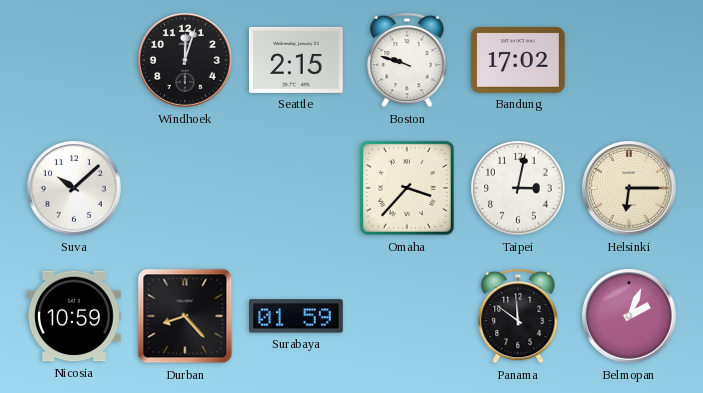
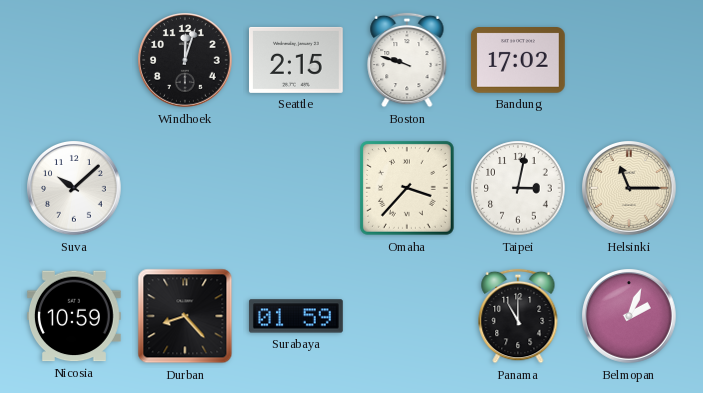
Helsinki: 6:15 -> 11:15
Panama: 11:51 -> 11:00
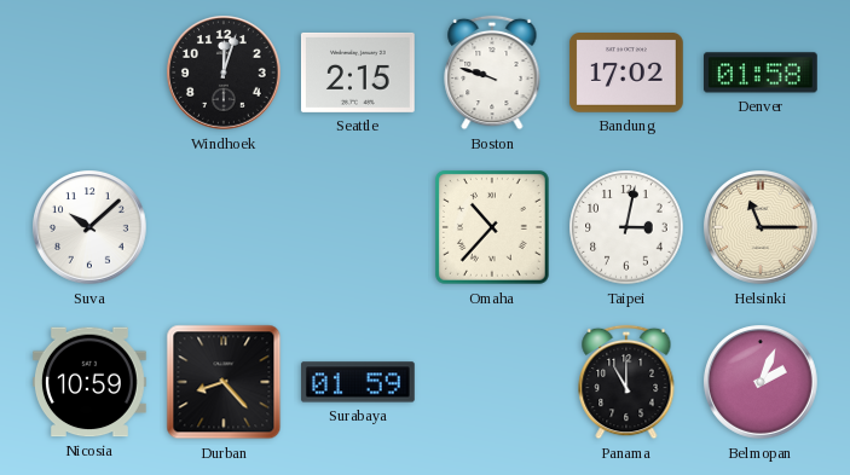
Denver: none -> 01:58
Omaha: 3:37 -> 10:37
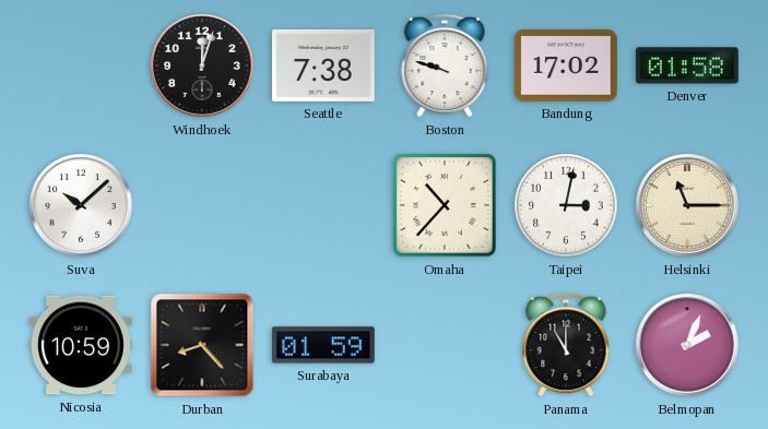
Seattle: 2:15 -> 7:38
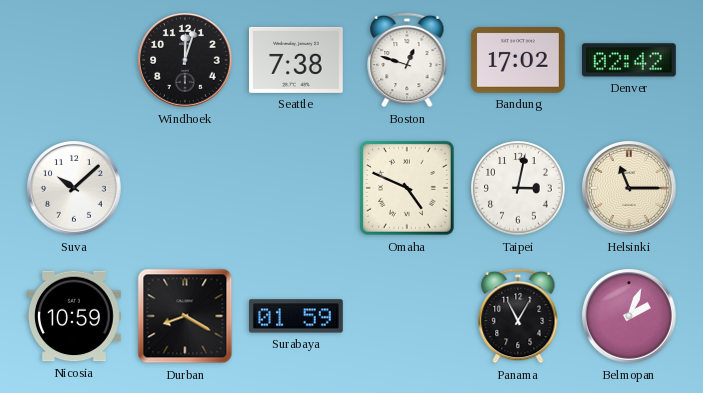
Boston: 9:48 -> 12:48
Denver: 01:58 -> 02:42
Omaha: 10:37 -> 4:49
Durban: 8:23 -> 8:20
Panama: 11:00 -> 11:05
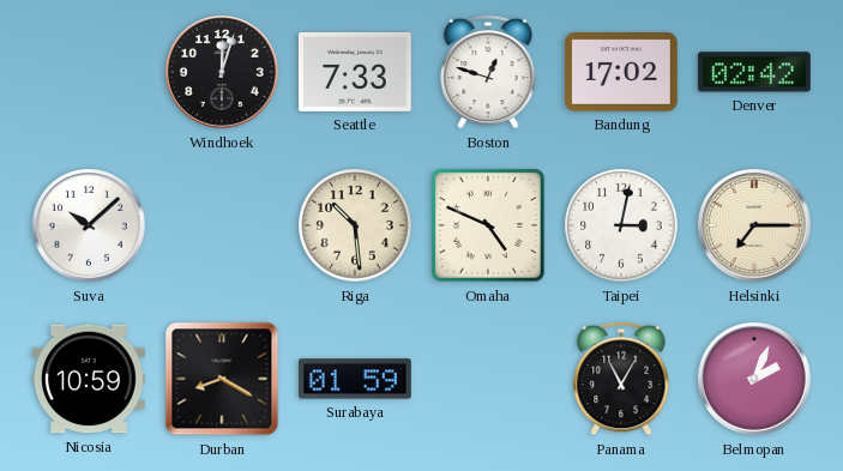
Seattle: 7:38 -> 7:33
Riga: none -> 10:29
Helsinki: 11:15 -> 7:15
